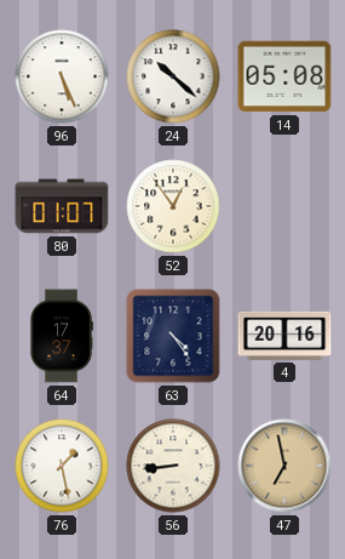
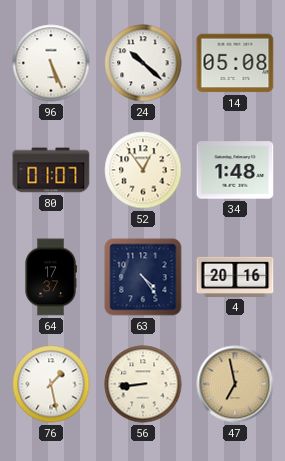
34: none -> 1:48
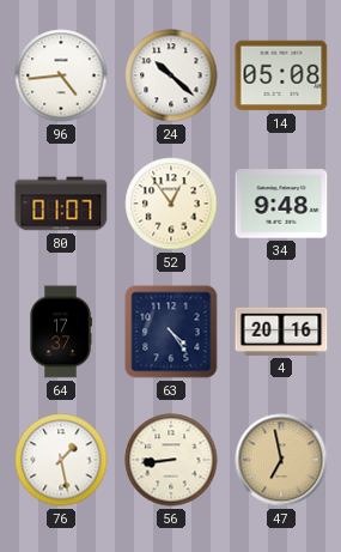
96: 5:26 -> 4:44
34: 1:48 -> 9:48
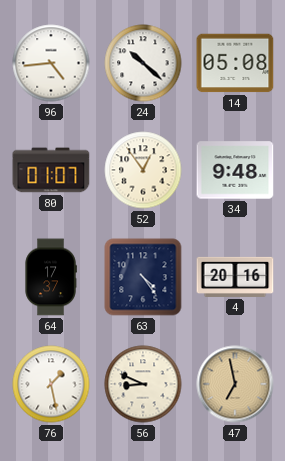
56: 8:44 -> 8:49
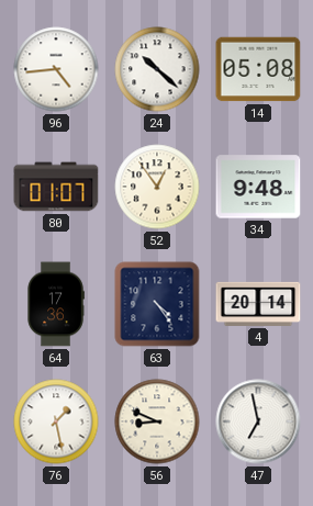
64: 17:37 -> 17:36
4: 20:16 -> 20:14
47 dial: champagne -> white
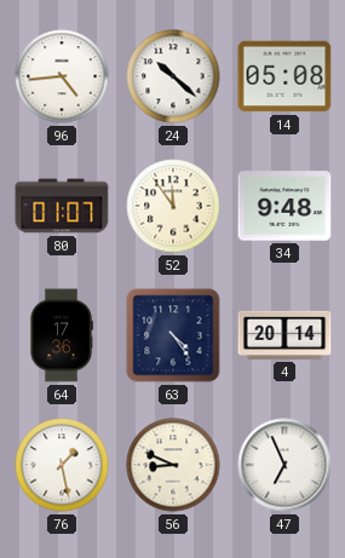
52: 12:54 -> 11:54
47: 6:58 -> 6:56
